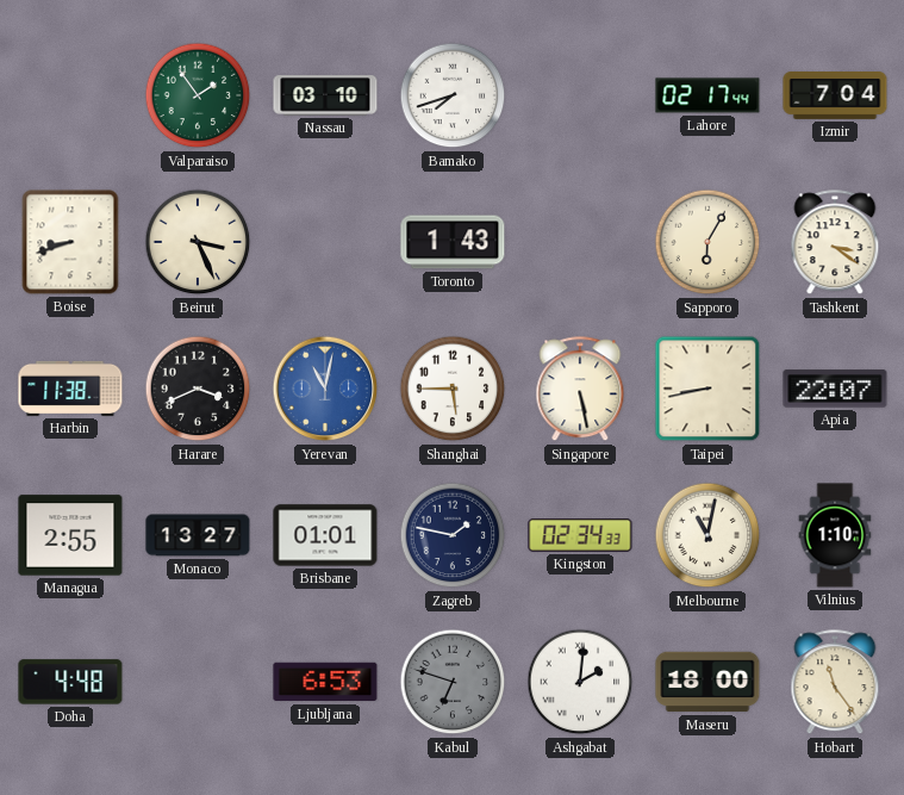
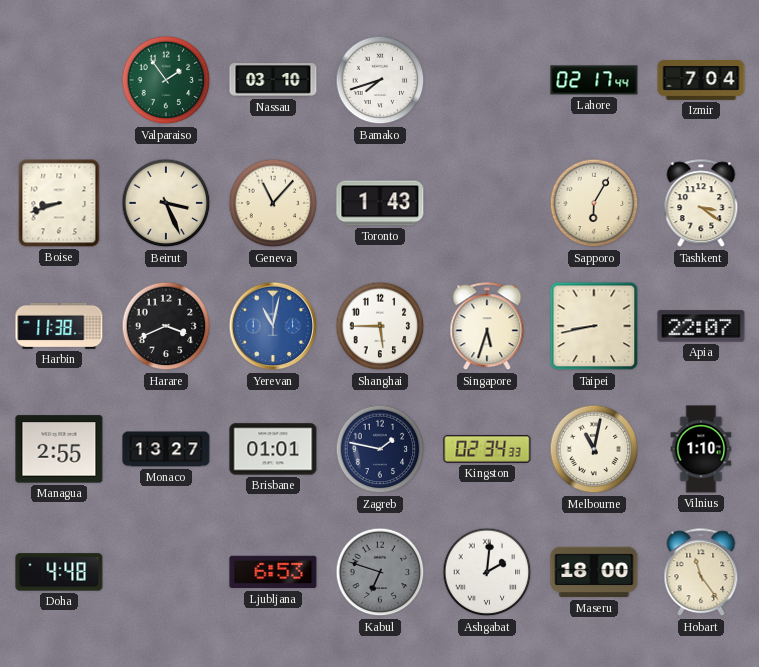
Geneva: none -> 11:07
Singapore: 5:28 -> 5:33
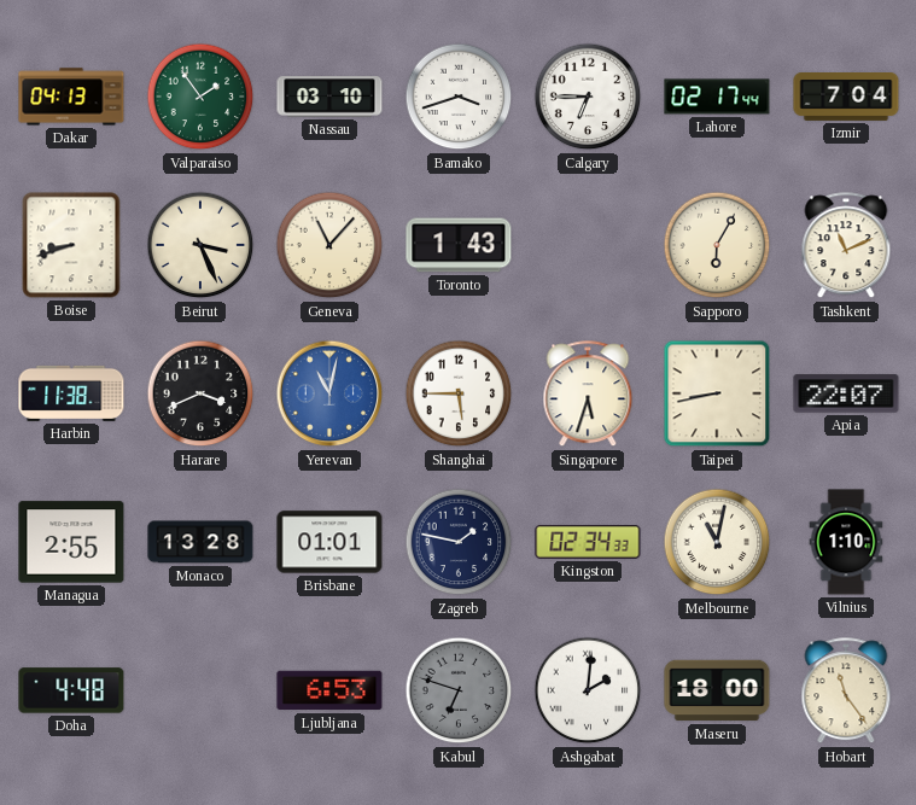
Dakar: none -> 04:13
Bamako: 7:42 -> 3:42
Calgary: none -> 6:45
Tashkent: 3:21 -> 11:11
Monaco: 13:27 -> 13:28
